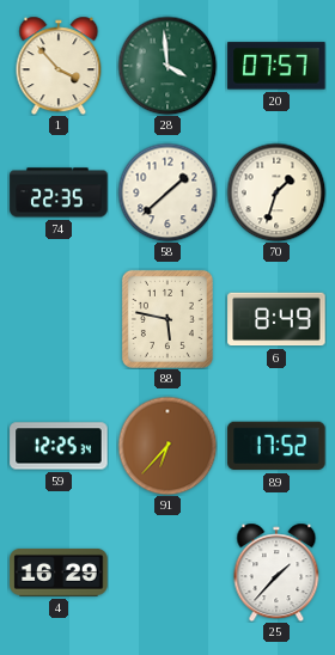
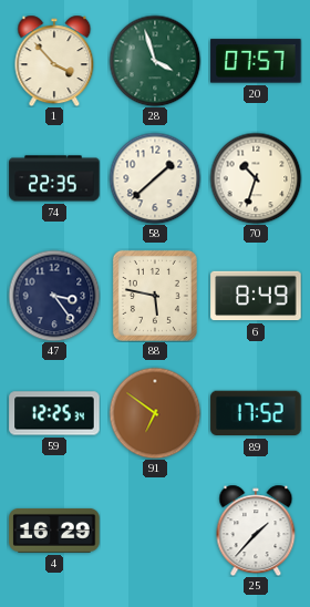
28: 3:59 -> 3:57
70: 1:33 -> 10:33
47: none -> 3:24
91: 6:37 -> 6:51
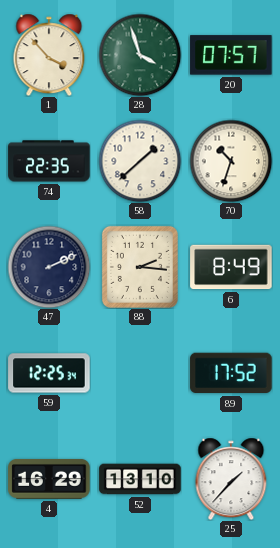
47: 3:24 -> 2:11
88: 5:47 -> 2:16
91: 6:51 -> none
52: none -> 13:10
